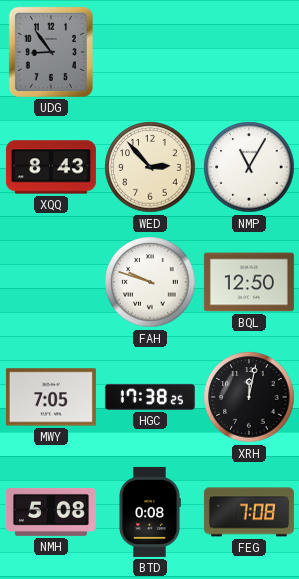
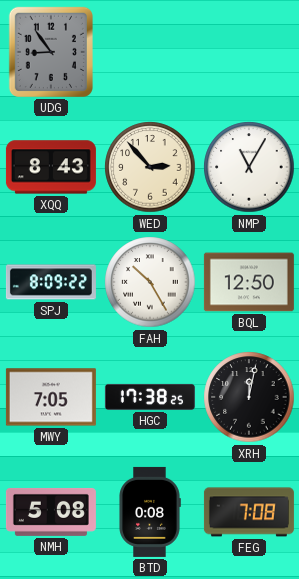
SPJ: none -> 8:09
FAH: 9:48 -> 10:25
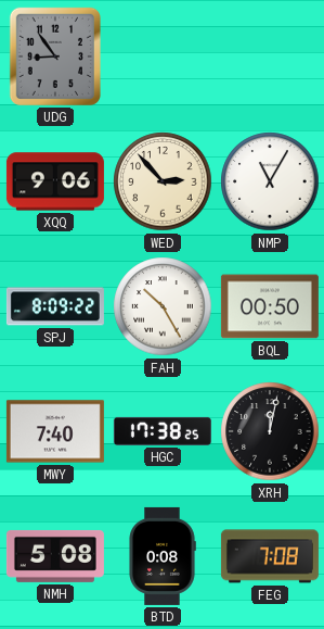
XQQ: 8:43 -> 9:06
BQL: 12:50 -> 00:50
MWY: 7:05 -> 7:40
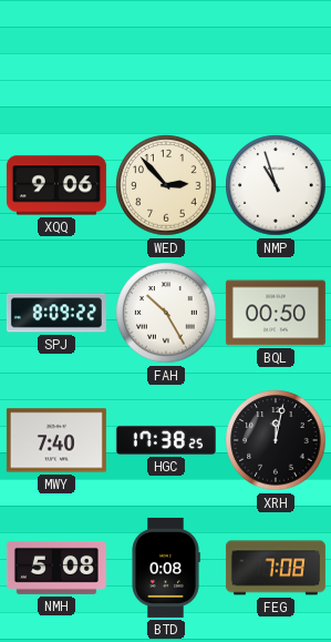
UDG: 8:54 -> none
NMP: 11:05 -> 10:57
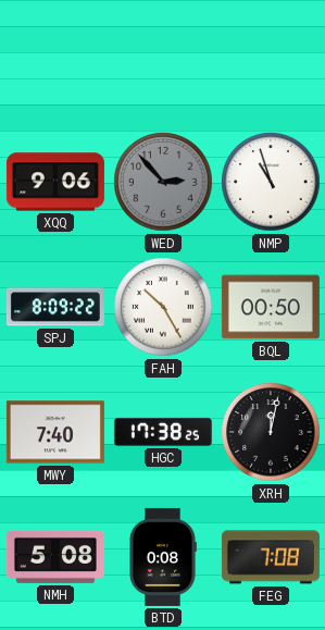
WED dial: cream -> grey
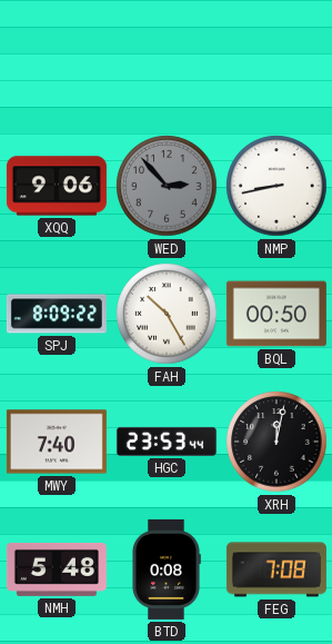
NMP: 10:57 -> 8:43
HGC: 17:38 -> 23:53
NMH: 5:08 -> 5:48
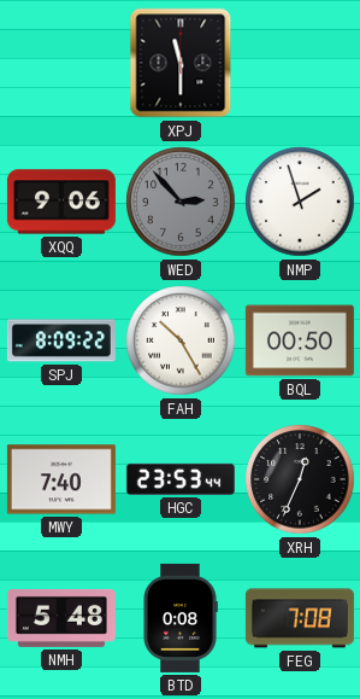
XPJ: none -> 11:30
NMP: 8:43 -> 1:57
XRH: 12:02 -> 12:34
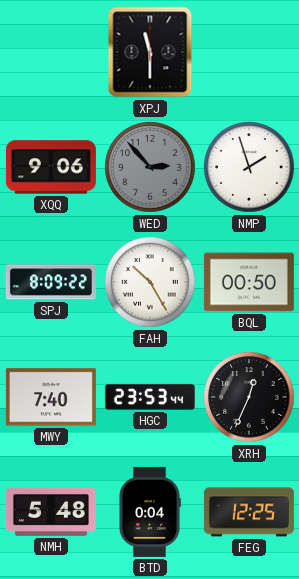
BTD: 0:08 -> 0:04
FEG: 7:08 -> 12:25
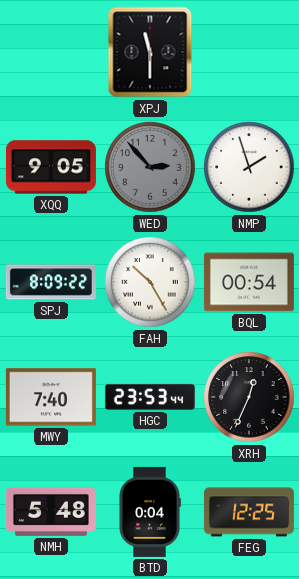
XQQ: 9:06 -> 9:05
BQL: 00:50 -> 00:54
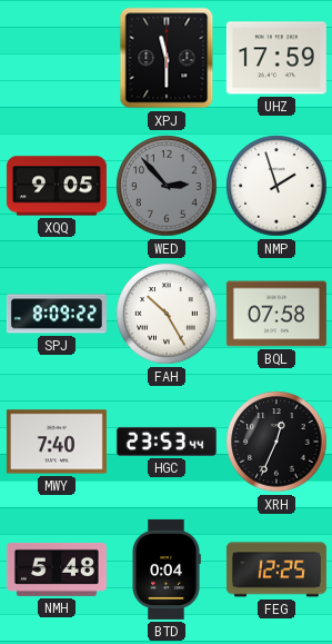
UHZ: none -> 17:59
BQL: 00:54 -> 07:58
